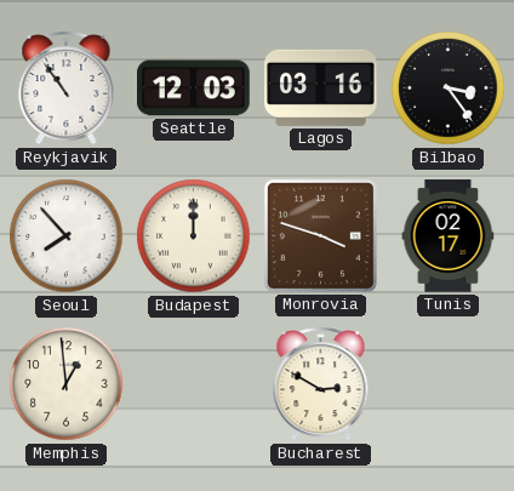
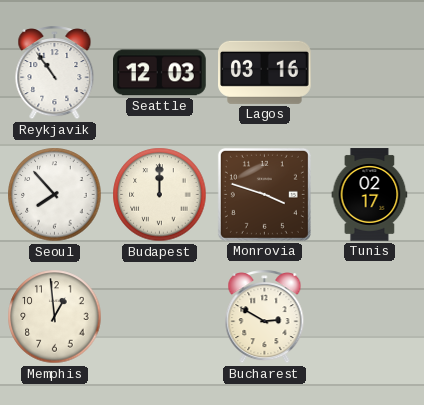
Bilbao: 3:24 -> none
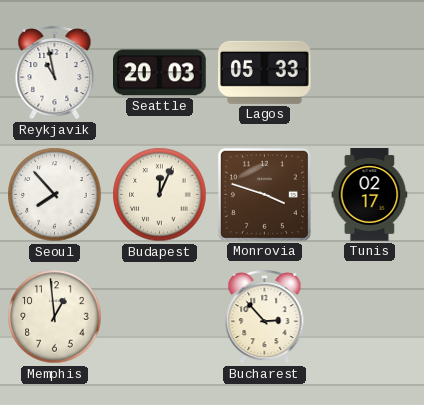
Reykjavik: 10:54 -> 10:58
Seattle: 12:03 -> 20:03
Lagos: 03:16 -> 05:33
Budapest: 12:00 -> 12:04
Bucharest: 2:50 -> 2:53
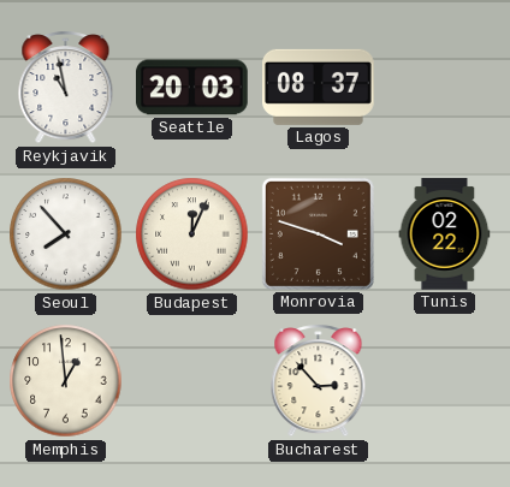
Lagos: 05:33 -> 08:37
Tunis: 02:17 -> 02:22
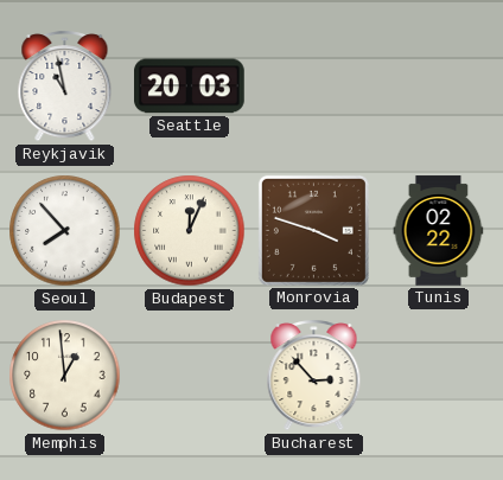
Lagos: 08:37 -> none
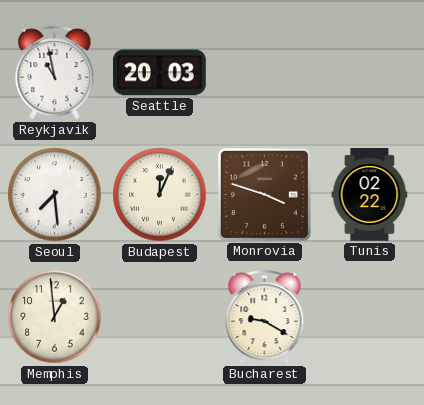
Seoul: 7:53 -> 7:29
Bucharest: 2:53 -> 9:20
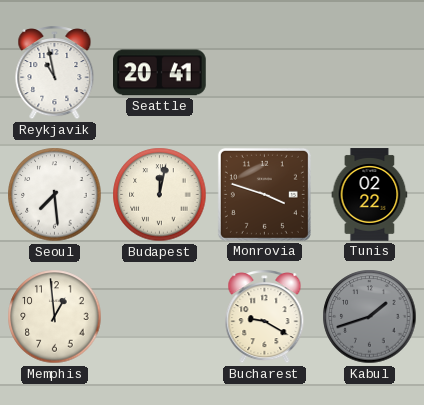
Seattle: 20:03 -> 20:41
Budapest: 12:04 -> 12:02
Kabul: none -> 1:42
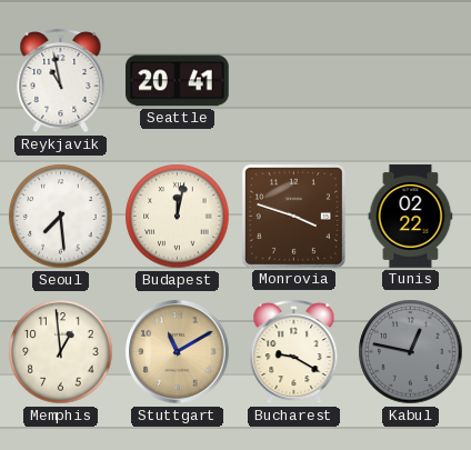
Stuttgart: none -> 11:10
Kabul: 1:42 -> 12:47
